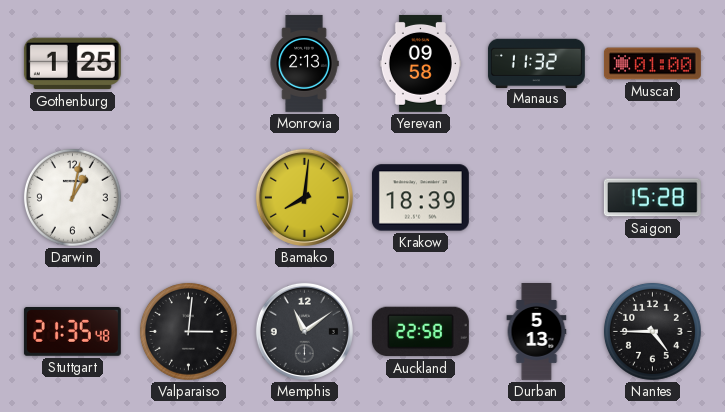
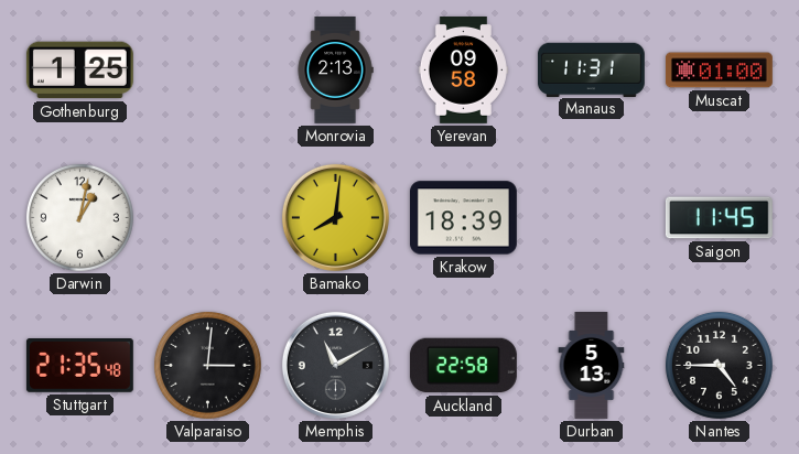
Manaus: 11:32 -> 11:31
Saigon: 15:28 -> 11:45
Memphis: 11:09 -> 11:10
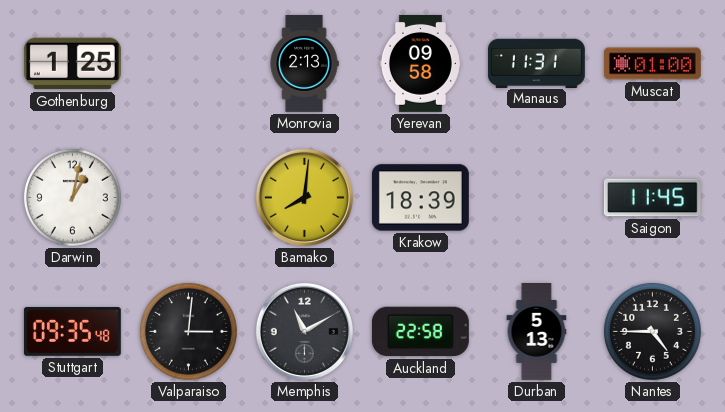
Stuttgart: 21:35 -> 09:35
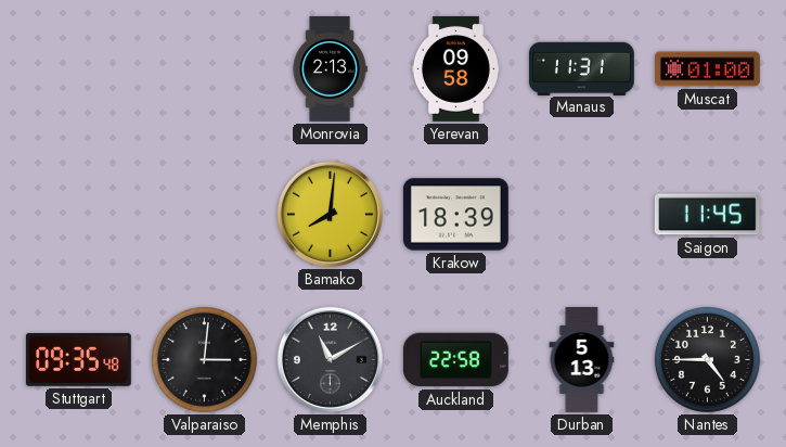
Gothenburg: 1:25 -> none
Darwin: 1:02 -> none
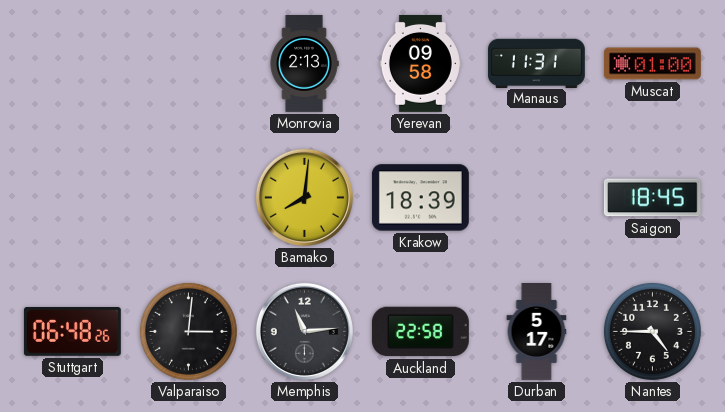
Saigon: 11:45 -> 18:45
Stuttgart: 09:35 -> 06:48
Memphis: 11:10 -> 11:14
Durban: 5:13 -> 5:17
